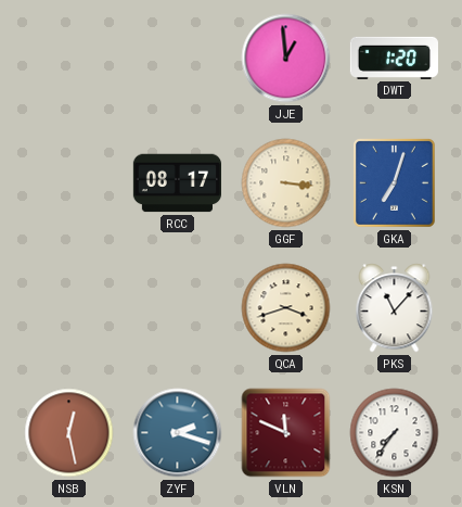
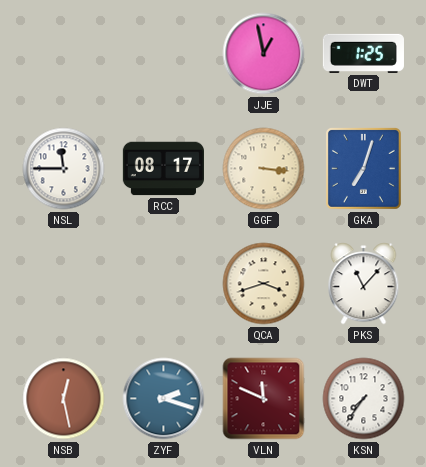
JJE: 12:59 -> 12:58
DWT: 1:20 -> 1:25
NSL: none -> 11:45
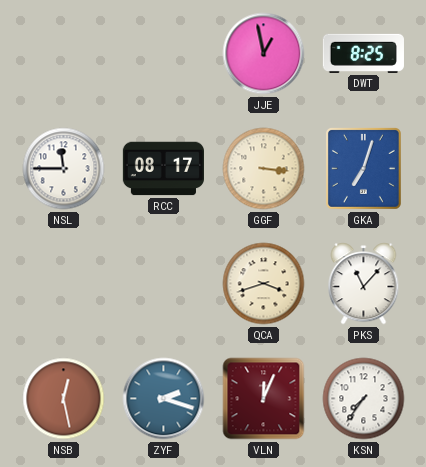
DWT: 1:25 -> 8:25
VLN: 11:49 -> 12:04
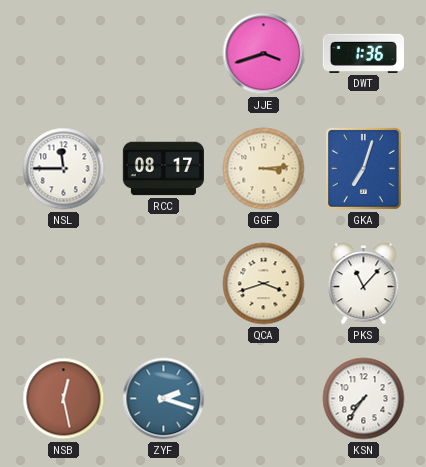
JJE: 12:58 -> 3:42
DWT: 8:25 -> 1:36
GGF: 3:16 -> 3:14
VLN: 12:04 -> none
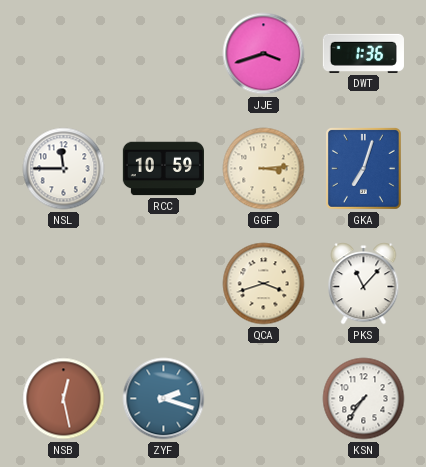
RCC: 08:17 -> 10:59
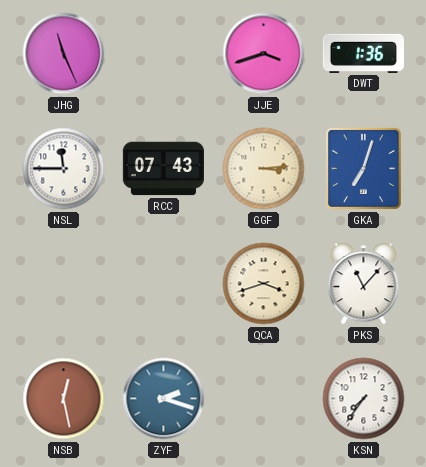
JHG: none -> 11:26
RCC: 10:59 -> 07:43
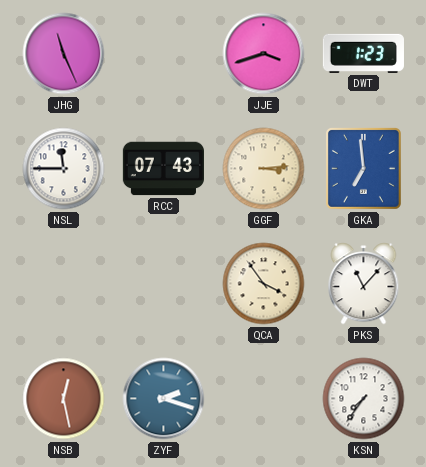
DWT: 1:36 -> 1:23
GKA: 7:03 -> 6:59
QCA: 3:42 -> 3:54
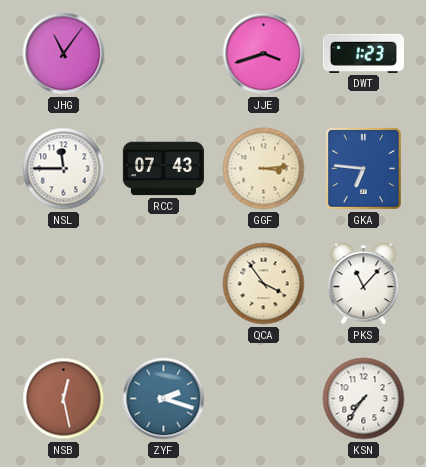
JHG: 11:26 -> 11:06
GKA: 6:59 -> 6:46
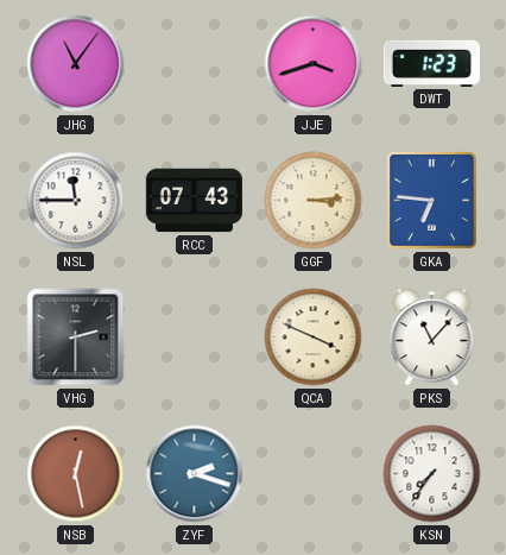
VHG: none -> 2:30
QCA: 3:54 -> 3:49
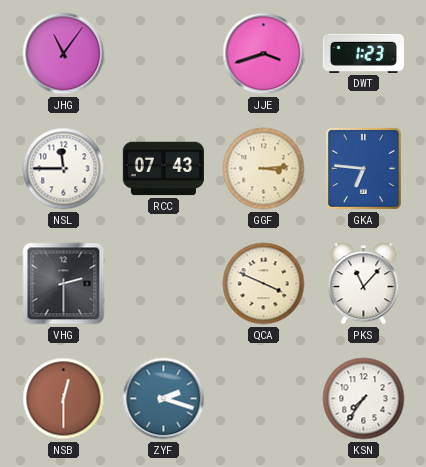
NSB: 12:28 -> 12:30
